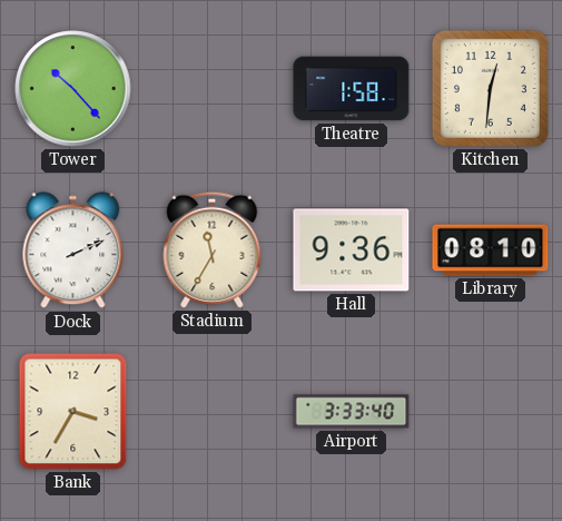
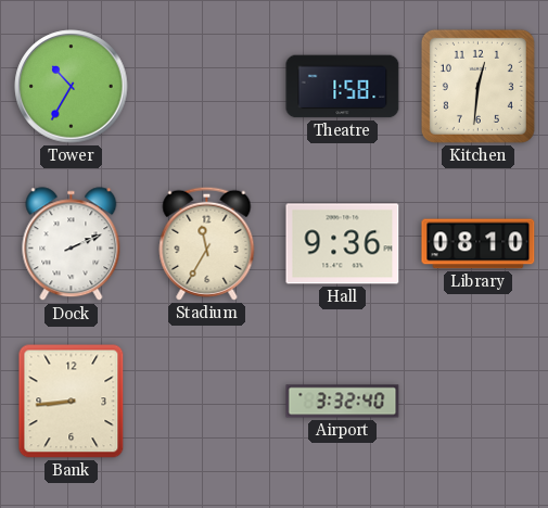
Tower: 10:23 -> 10:35
Bank: 3:35 -> 8:44
Airport: 3:33 -> 3:32
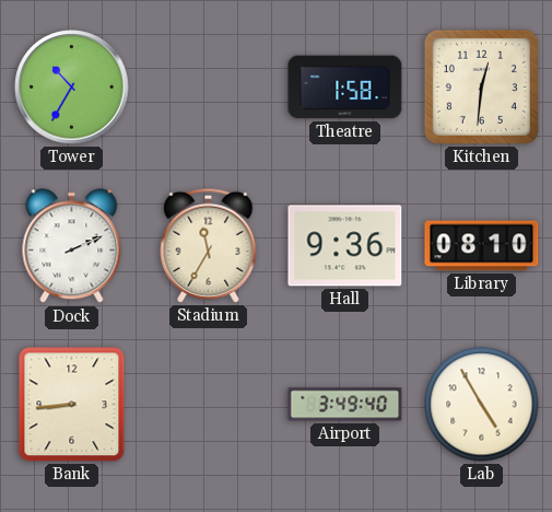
Airport: 3:32 -> 3:49
Lab: none -> 4:55
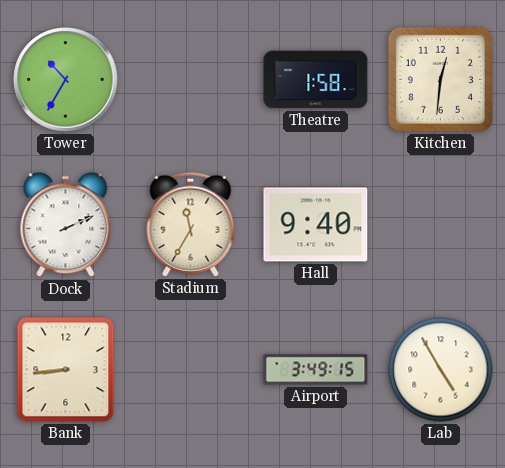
Hall: 9:36 -> 9:40
Library: 08:10 -> none
Airport: 3:49:40 -> 3:49:15
